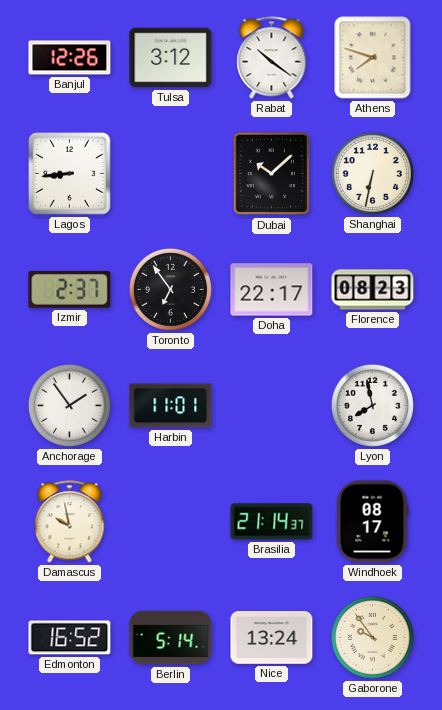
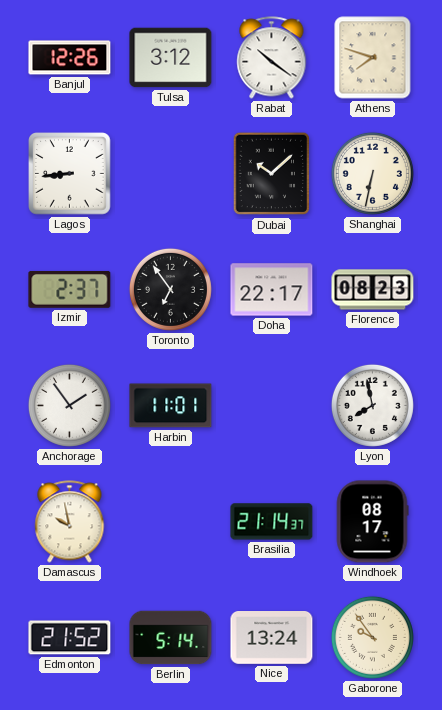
Edmonton: 16:52 -> 21:52
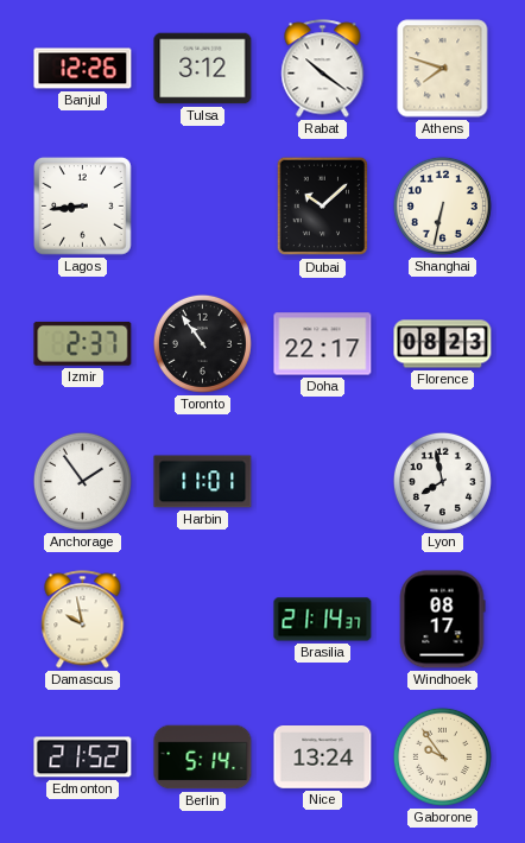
Toronto: 6:54 -> 10:54
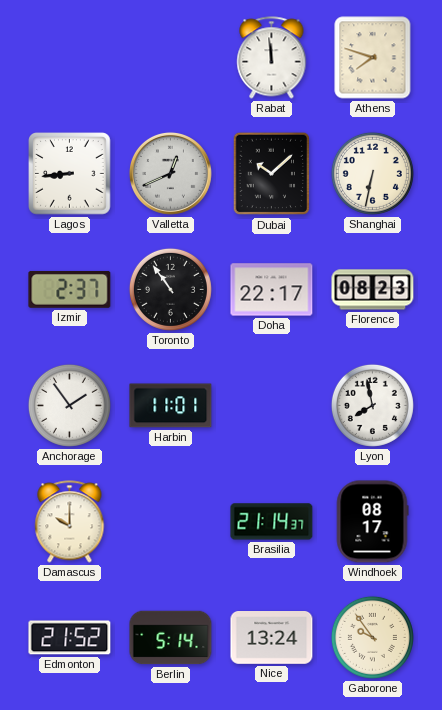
Banjul: 12:26 -> none
Tulsa: 3:12 -> none
Rabat: 10:21 -> 11:59
Valletta: none -> 12:41
Damascus: 9:58 -> 10:00
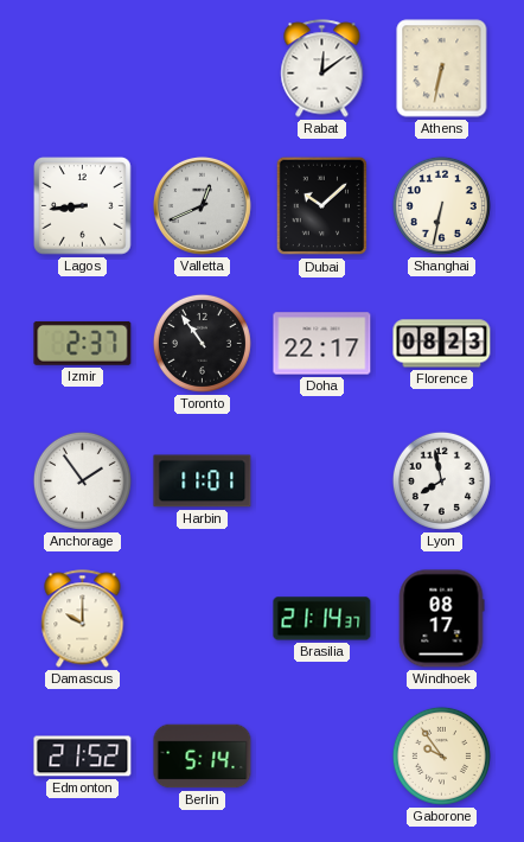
Rabat: 11:59 -> 12:09
Athens: 7:48 -> 6:32
Nice: 13:24 -> none
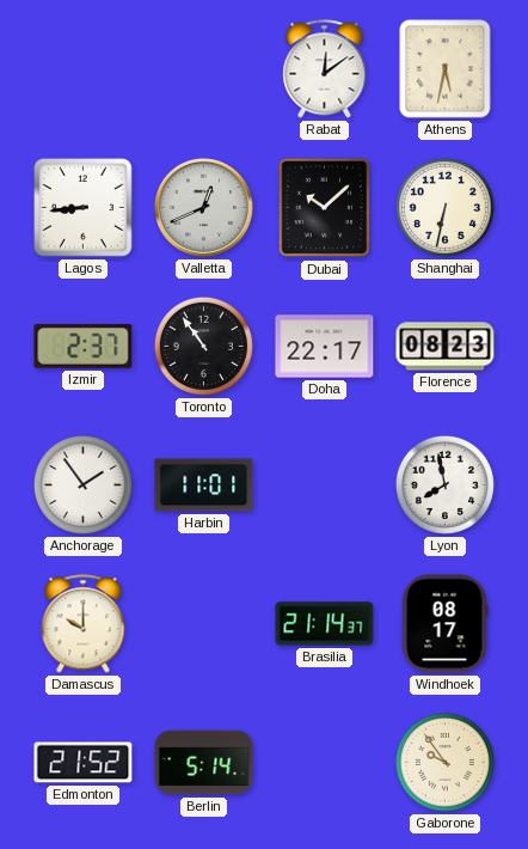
Athens: 6:32 -> 5:32
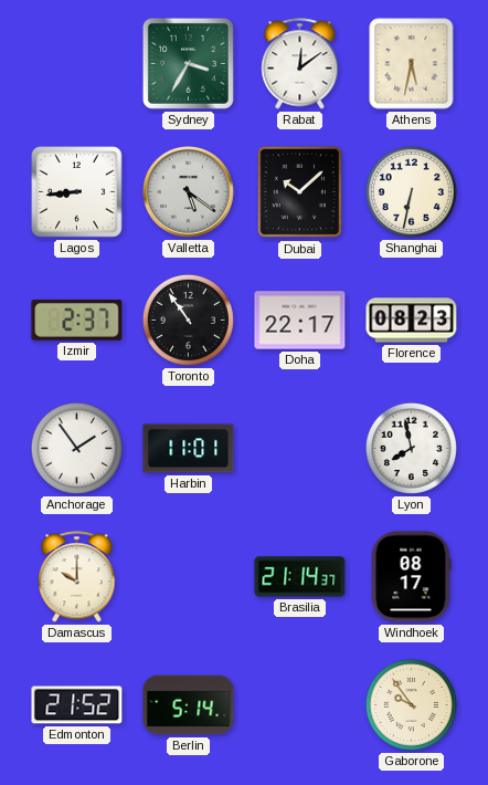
Sydney: none -> 3:35
Valletta: 12:41 -> 5:21
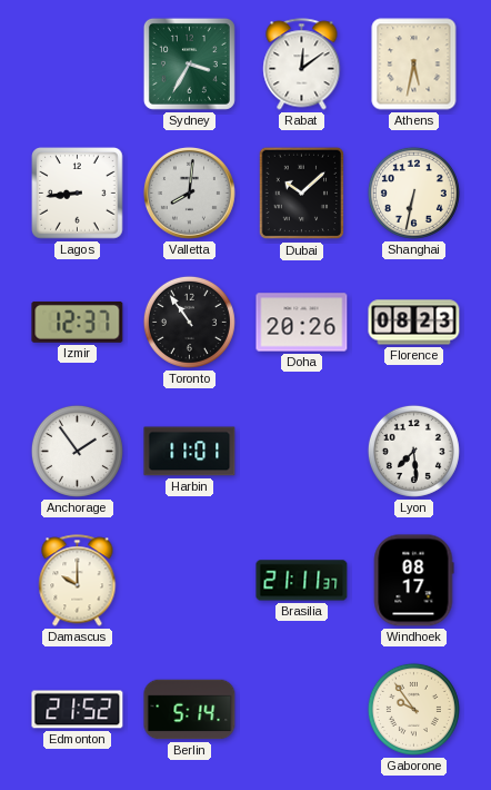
Valletta: 5:21 -> 8:01
Izmir: 2:37 -> 12:37
Doha: 22:17 -> 20:26
Lyon: 7:58 -> 7:29
Brasilia: 21:14 -> 21:11
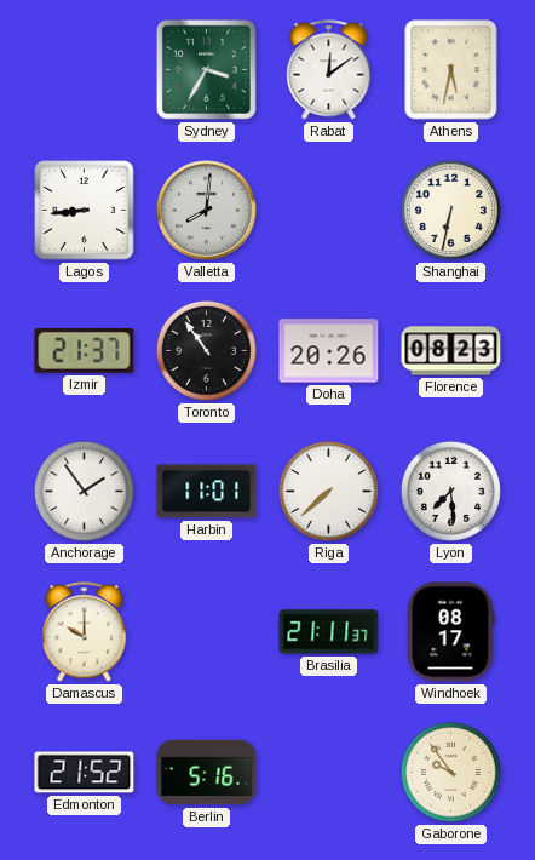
Dubai: 10:08 -> none
Izmir: 12:37 -> 21:37
Riga: none -> 7:38
Berlin: 5:14 -> 5:16
